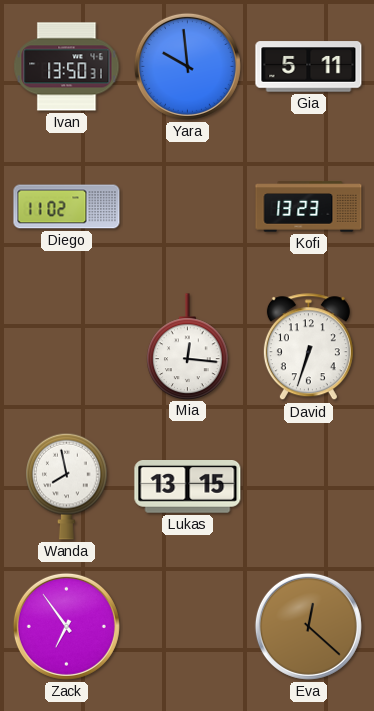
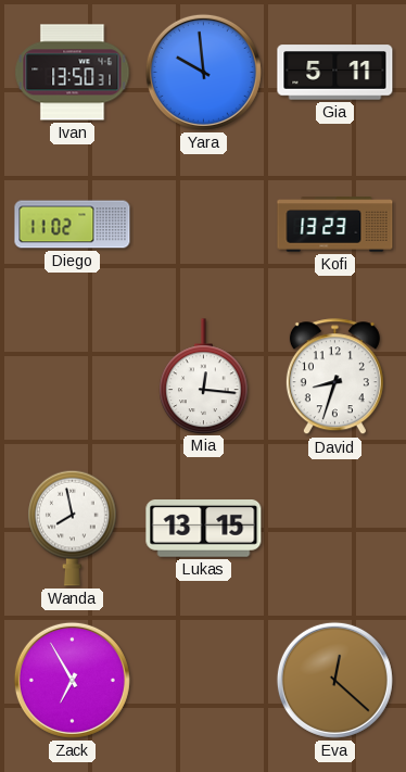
David: 6:33 -> 8:33
Zack: 6:54 -> 6:55
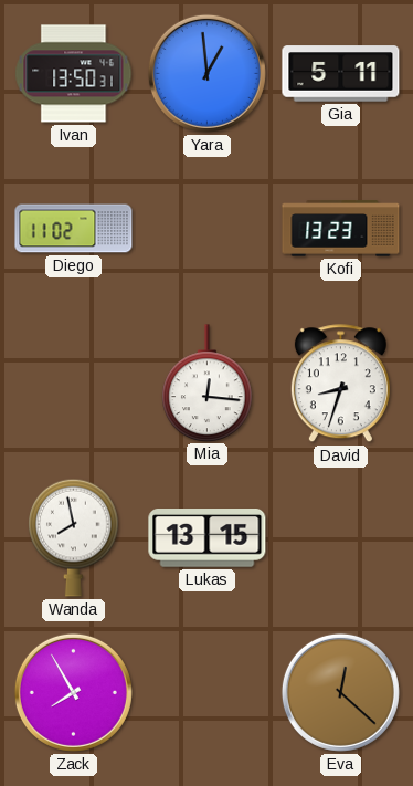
Yara: 9:59 -> 12:59
Zack: 6:55 -> 7:55
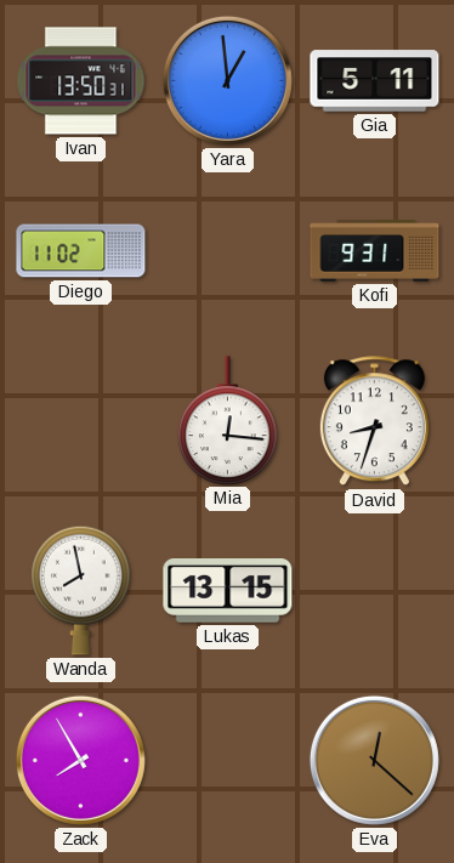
Kofi: 13:23 -> 9:31
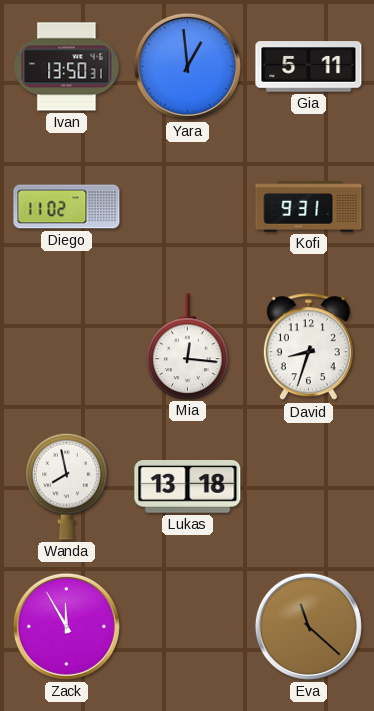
Lukas: 13:15 -> 13:18
Zack: 7:55 -> 11:55
Eva: 12:22 -> 11:22
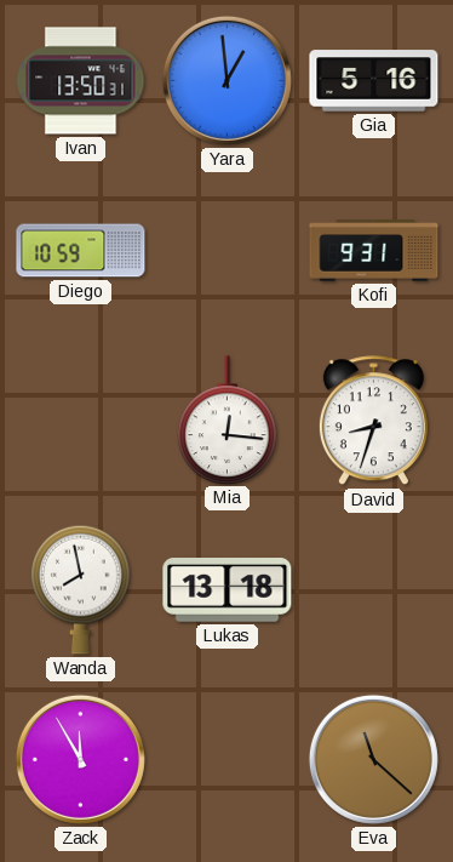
Gia: 5:11 -> 5:16
Diego: 11:02 -> 10:59
